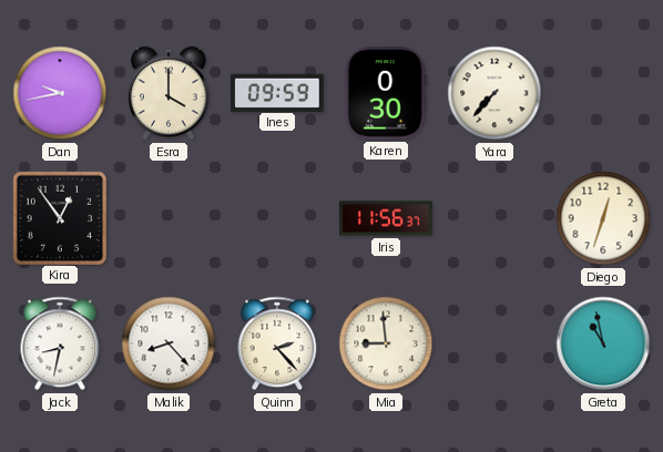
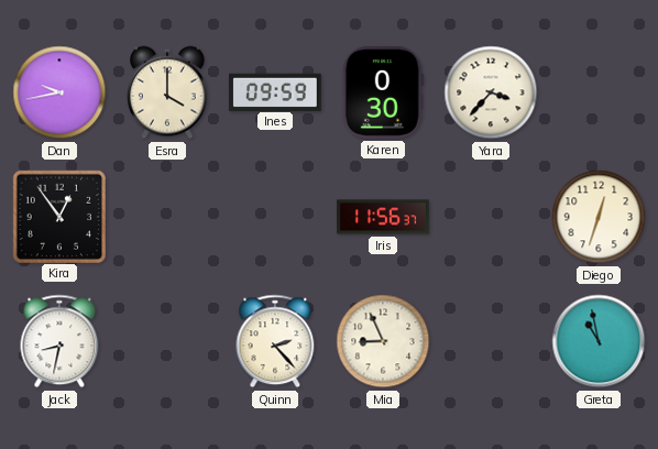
Yara: 7:37 -> 3:37
Malik: 8:23 -> none
Mia: 8:59 -> 8:56
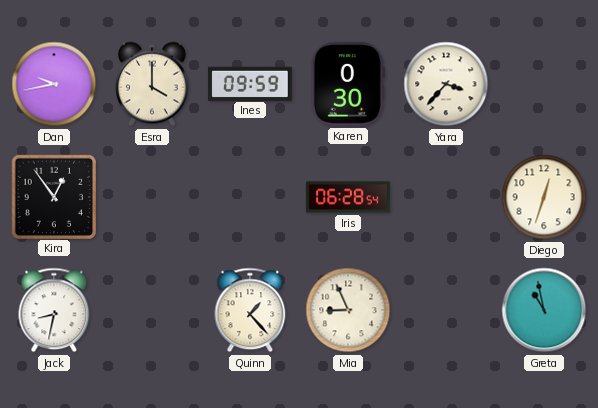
Iris: 11:56 -> 06:28
Quinn: 2:23 -> 1:23
